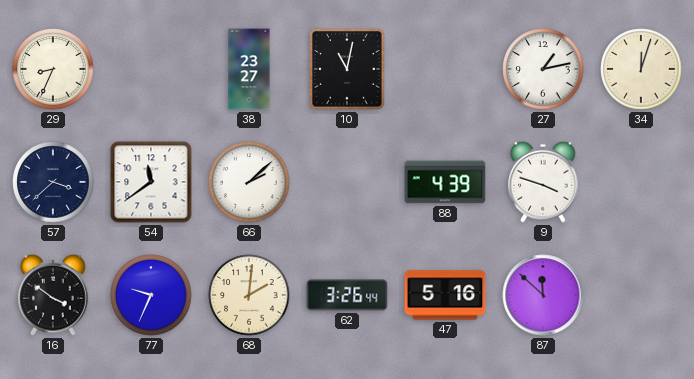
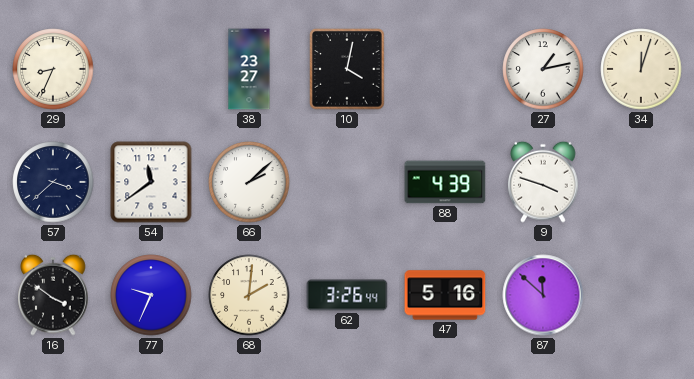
10: 11:02 -> 4:02
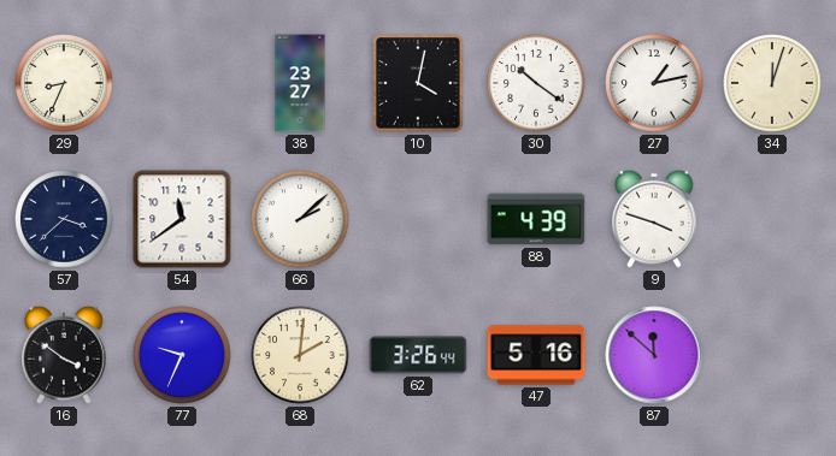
30: none -> 10:21
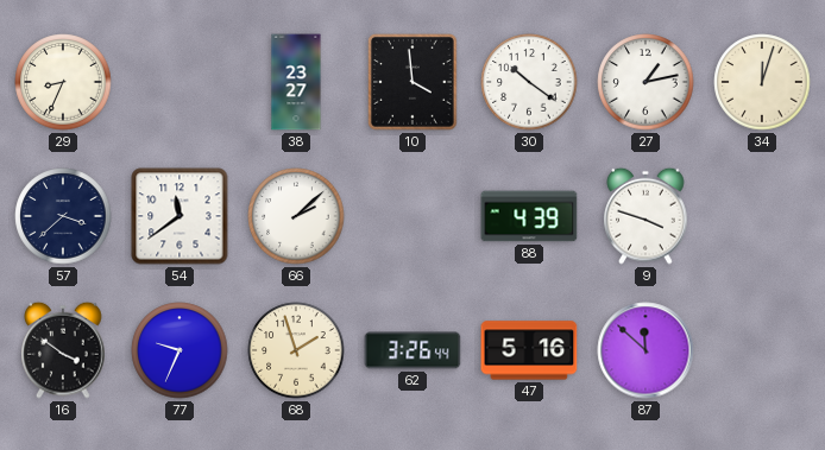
10: 4:02 -> 3:59
68: 2:01 -> 1:57
